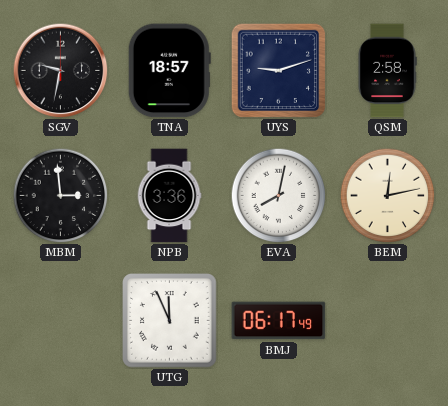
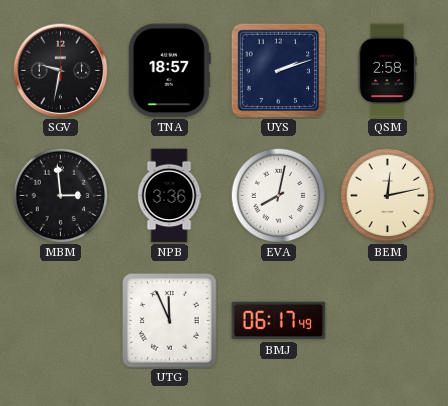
UYS: 9:12 -> 2:12
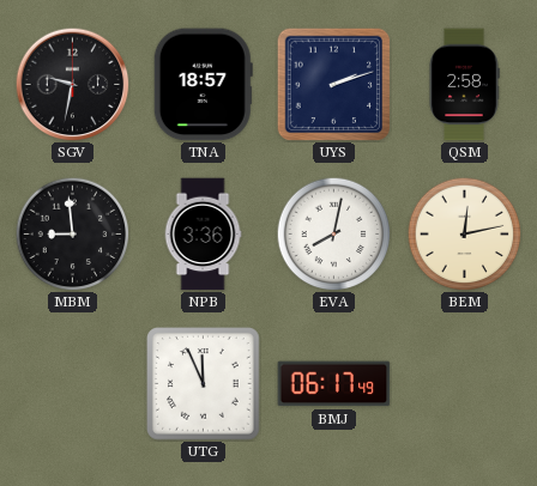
MBM: 2:59 -> 8:59
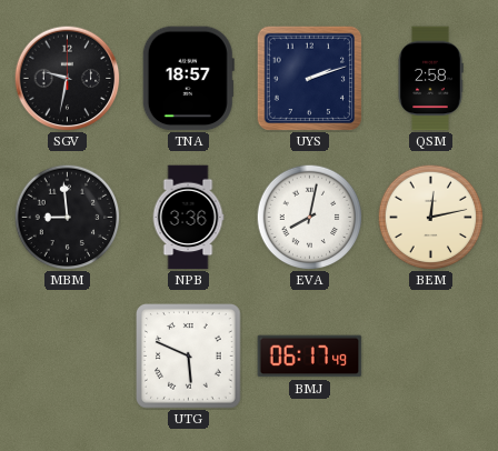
UTG: 11:56 -> 5:49
